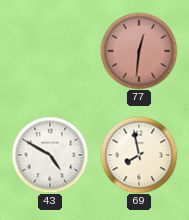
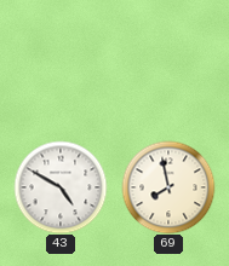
77: 12:31 -> none
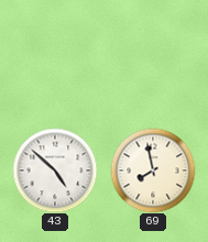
43: 4:50 -> 4:52
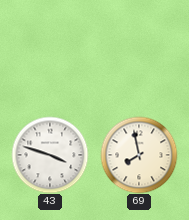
43: 4:52 -> 3:48
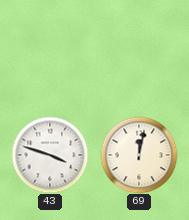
69: 7:58 -> 12:02
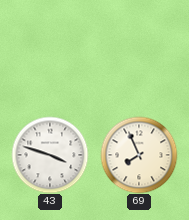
69: 12:02 -> 7:56
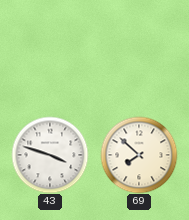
69: 7:56 -> 7:52
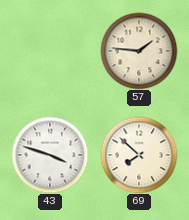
57: none -> 1:46
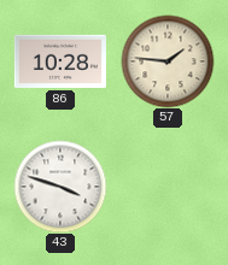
86: none -> 10:28
69: 7:52 -> none
